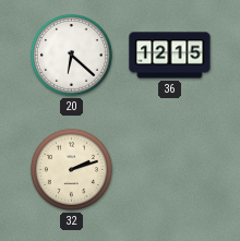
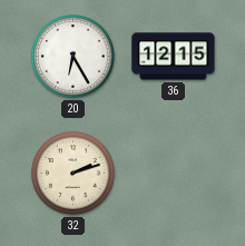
20: 6:22 -> 6:25
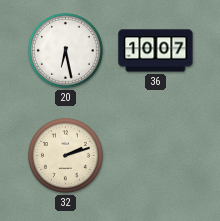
20: 6:25 -> 6:28
36: 12:15 -> 10:07
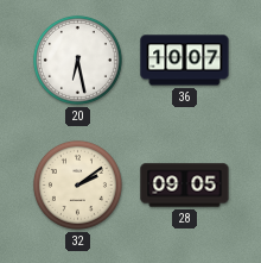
32: 2:12 -> 2:09
28: none -> 09:05
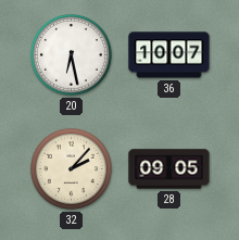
32: 2:09 -> 2:07
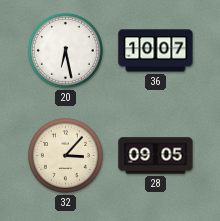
32: 2:07 -> 3:07
